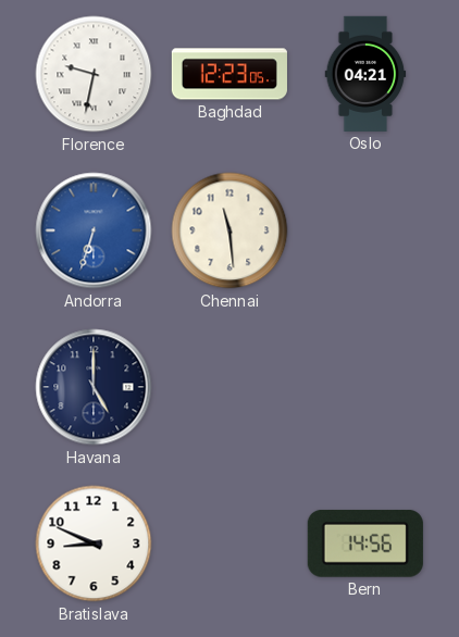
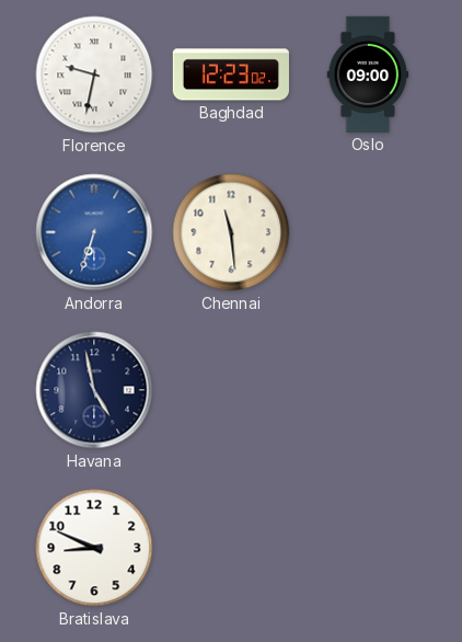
Baghdad: 12:23:05 -> 12:23:02
Oslo: 04:21 -> 09:00
Havana: 5:00 -> 4:58
Bern: 14:56 -> none
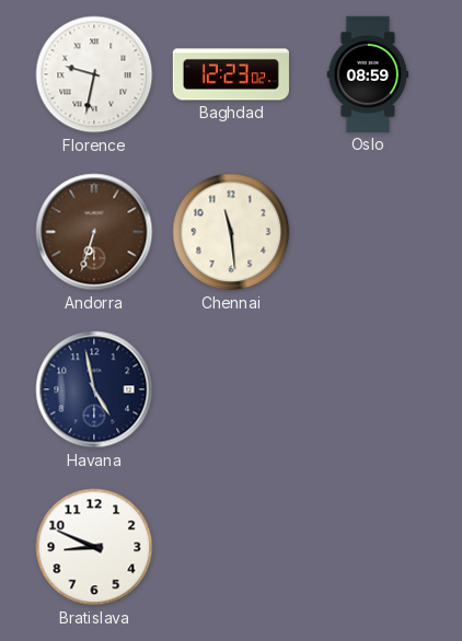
Oslo: 09:00 -> 08:59
Andorra dial: blue -> brown
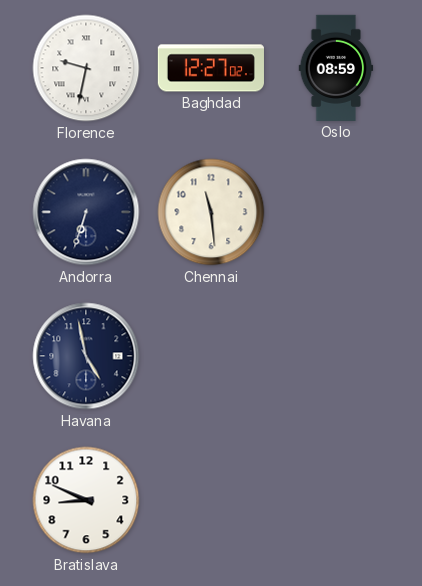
Baghdad: 12:23 -> 12:27
Andorra dial: brown -> navy
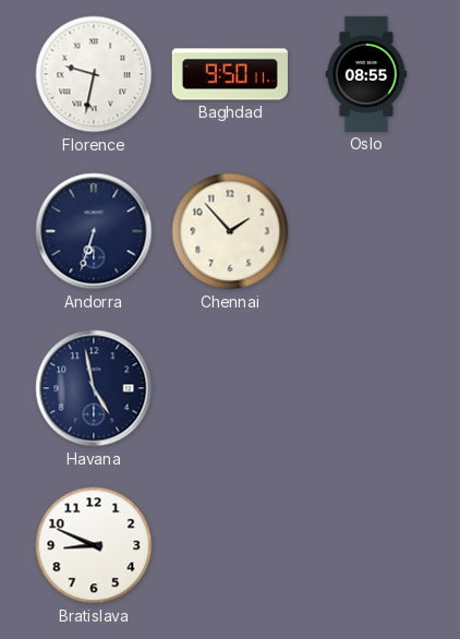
Baghdad: 12:27 -> 9:50
Oslo: 08:59 -> 08:55
Chennai: 11:29 -> 1:53
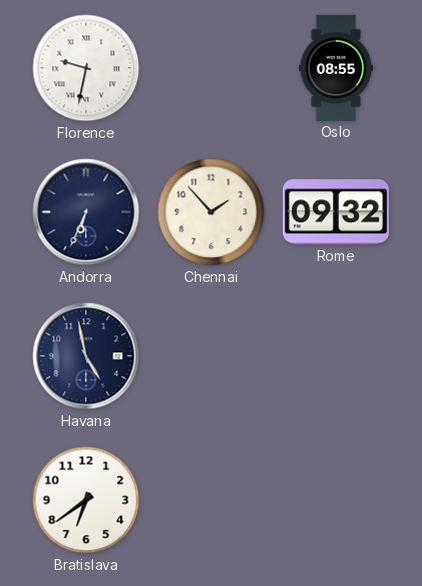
Baghdad: 9:50 -> none
Andorra: 6:33 -> 6:34
Rome: none -> 09:32
Bratislava: 8:49 -> 6:39
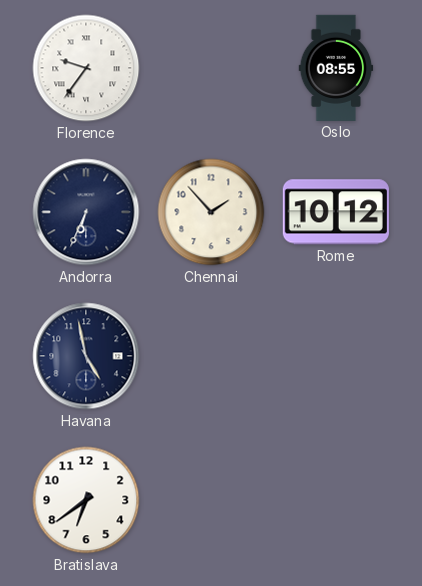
Florence: 9:32 -> 9:36
Rome: 09:32 -> 10:12
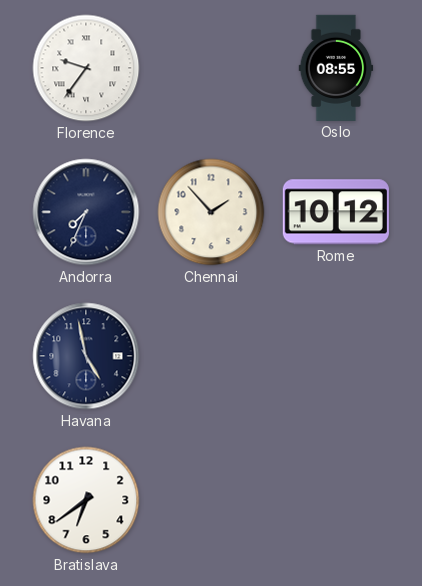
Andorra: 6:34 -> 7:34
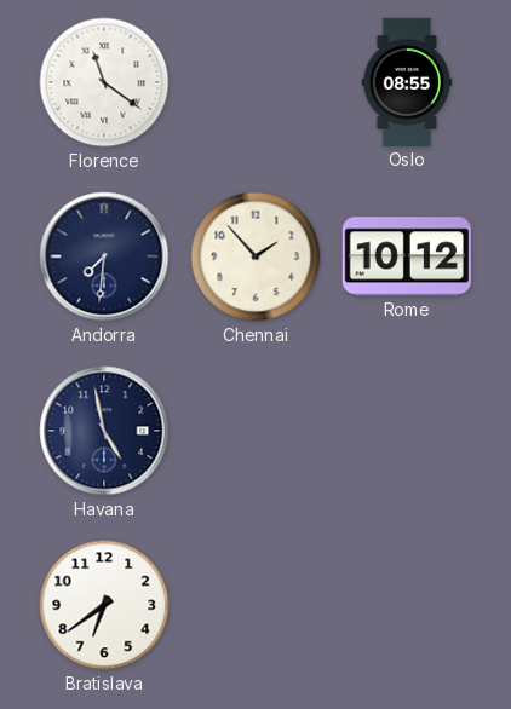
Florence: 9:36 -> 11:21
Andorra: 7:34 -> 7:31
